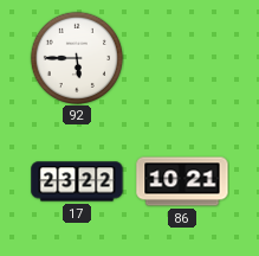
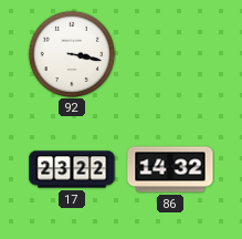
92: 5:45 -> 3:17
86: 10:21 -> 14:32
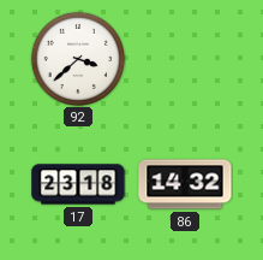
92: 3:17 -> 3:38
17: 23:22 -> 23:18
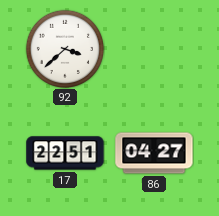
17: 23:18 -> 22:51
86: 14:32 -> 04:27
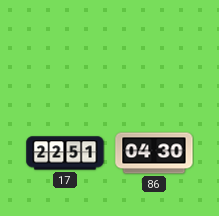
92: 3:38 -> none
86: 04:27 -> 04:30
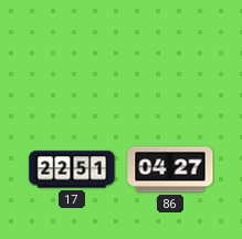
86: 04:30 -> 04:27
